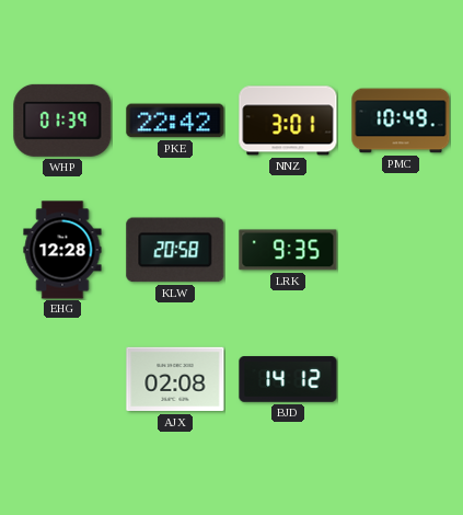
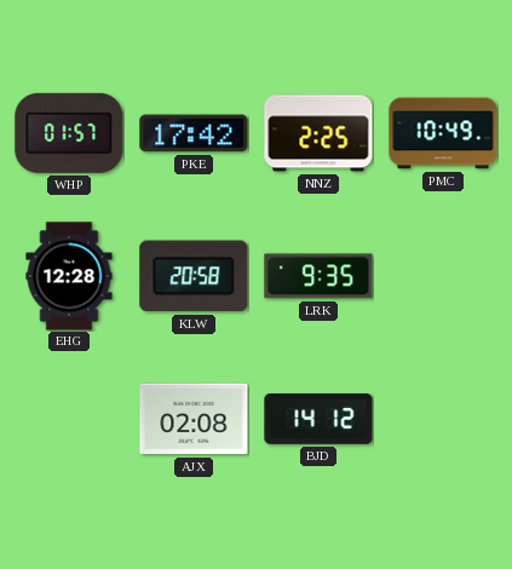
WHP: 01:39 -> 01:57
PKE: 22:42 -> 17:42
NNZ: 3:01 -> 2:25
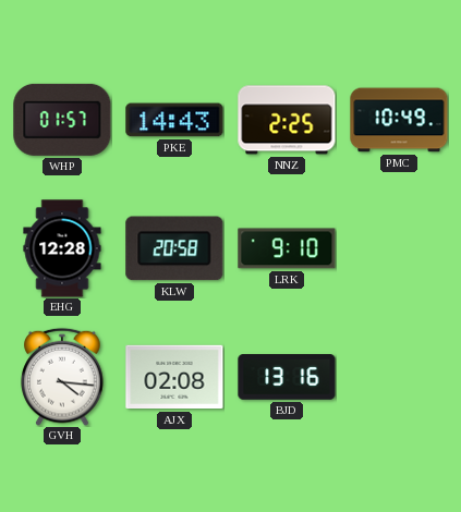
PKE: 17:42 -> 14:43
LRK: 9:35 -> 9:10
GVH: none -> 4:16
BJD: 14:12 -> 13:16
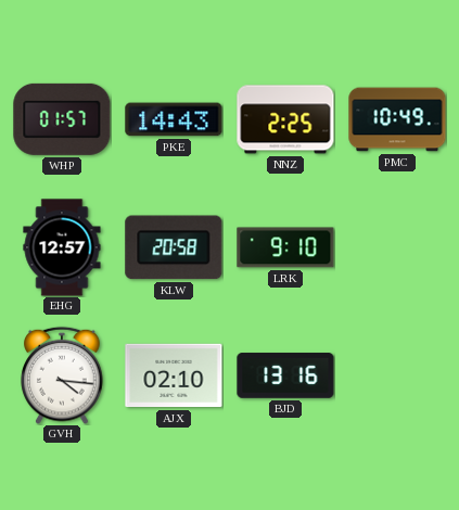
EHG: 12:28 -> 12:57
AJX: 02:08 -> 02:10
